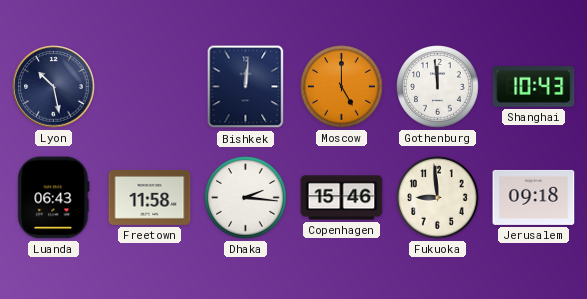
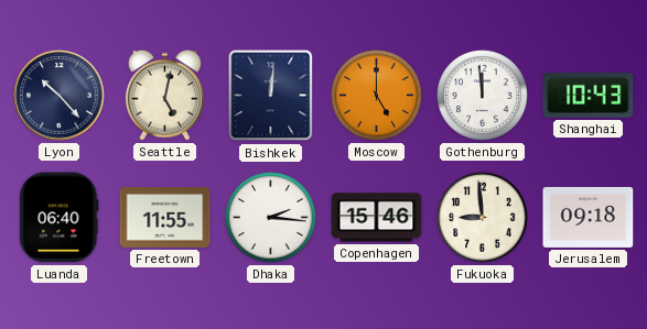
Lyon: 10:28 -> 10:23
Seattle: none -> 5:02
Luanda: 06:43 -> 06:40
Freetown: 11:58 -> 11:55
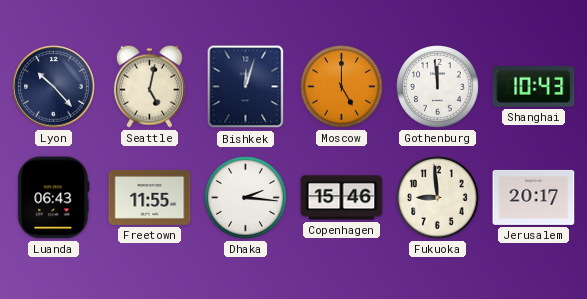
Bishkek: 12:01 -> 12:03
Luanda: 06:40 -> 06:43
Jerusalem: 09:18 -> 20:17
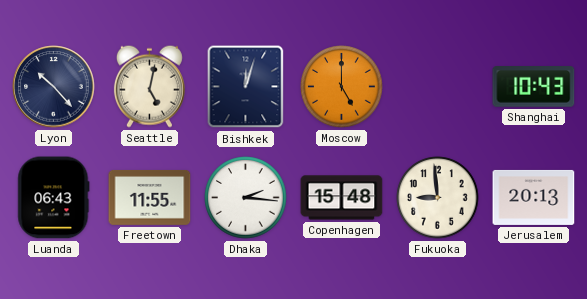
Gothenburg: 11:59 -> none
Copenhagen: 15:46 -> 15:48
Jerusalem: 20:17 -> 20:13
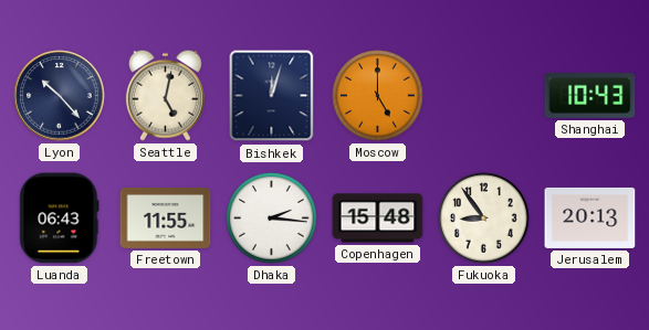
Fukuoka: 8:59 -> 8:54
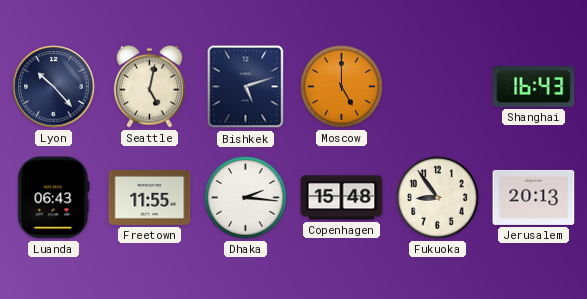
Bishkek: 12:03 -> 5:12
Shanghai: 10:43 -> 16:43
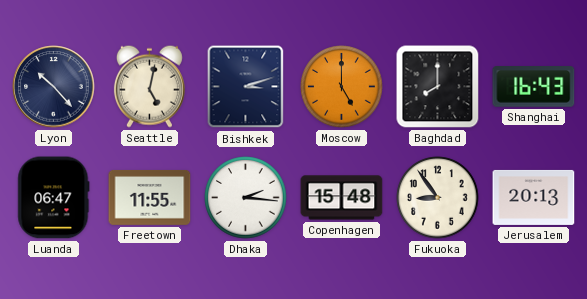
Bishkek: 5:12 -> 3:12
Baghdad: none -> 8:00
Luanda: 06:43 -> 06:47
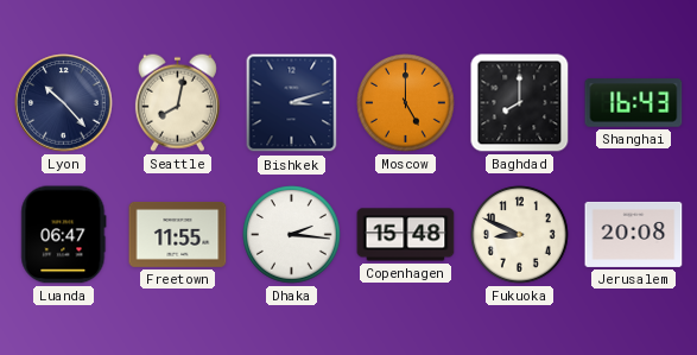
Seattle: 5:02 -> 8:02
Fukuoka: 8:54 -> 8:49
Jerusalem: 20:13 -> 20:08
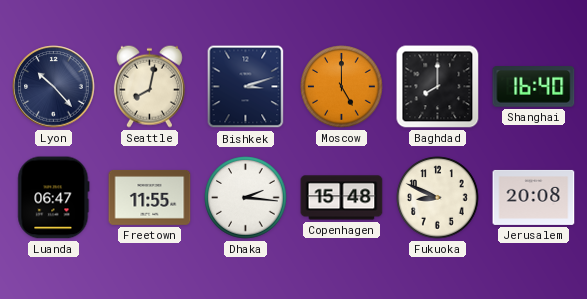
Shanghai: 16:43 -> 16:40
